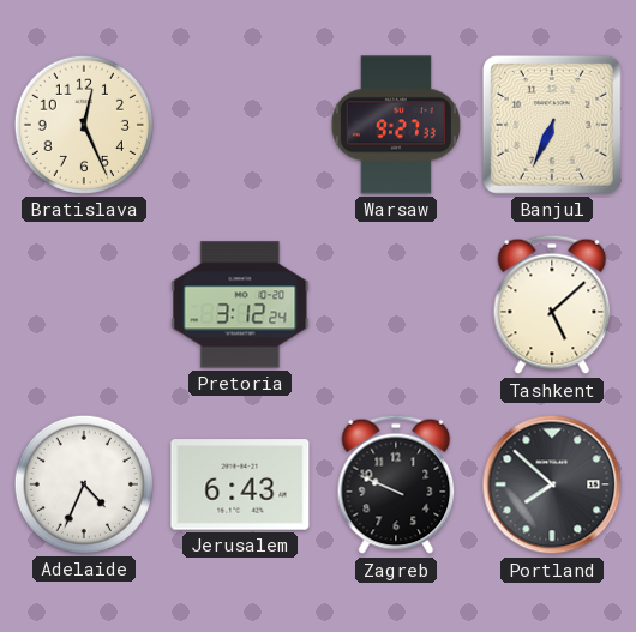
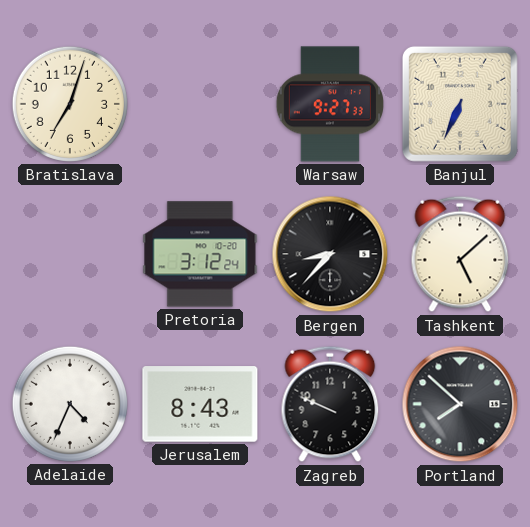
Bratislava: 12:26 -> 7:03
Bergen: none -> 8:37
Jerusalem: 6:43 -> 8:43
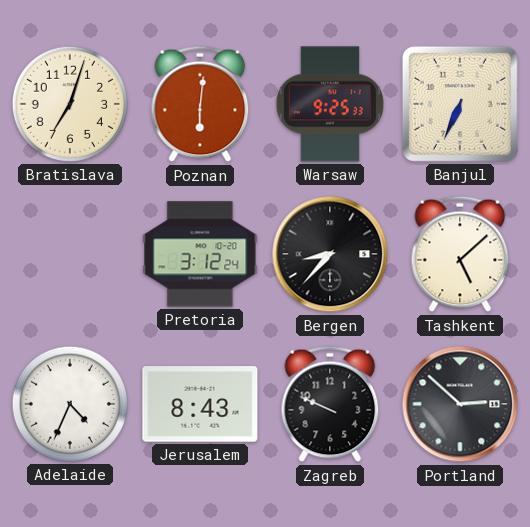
Poznan: none -> 6:01
Warsaw: 9:27 -> 9:25
Portland: 7:52 -> 2:52
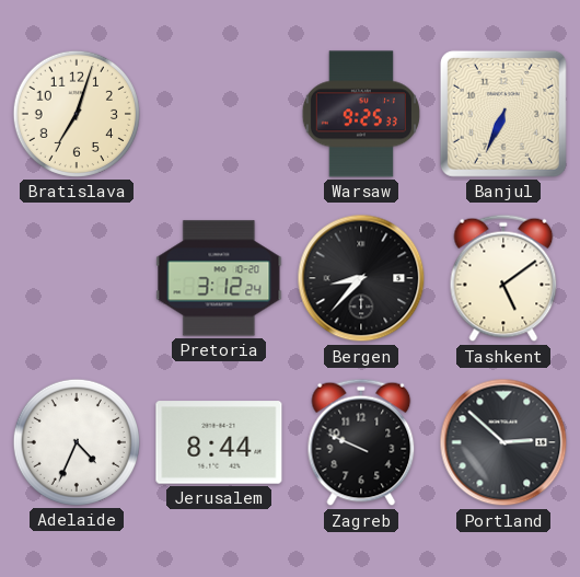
Poznan: 6:01 -> none
Tashkent: 5:08 -> 5:09
Jerusalem: 8:43 -> 8:44
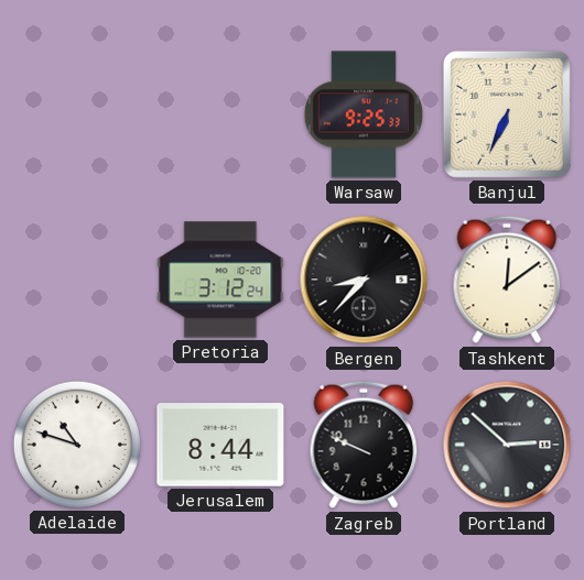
Bratislava: 7:03 -> none
Tashkent: 5:09 -> 12:09
Adelaide: 4:34 -> 10:48
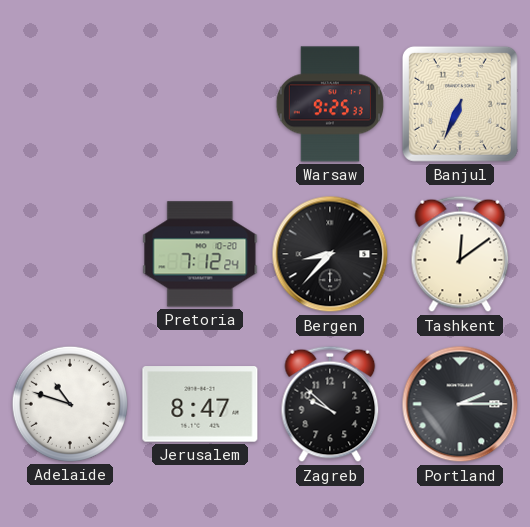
Pretoria: 3:12 -> 7:12
Jerusalem: 8:44 -> 8:47
Zagreb: 9:49 -> 9:52
Portland: 2:52 -> 2:15
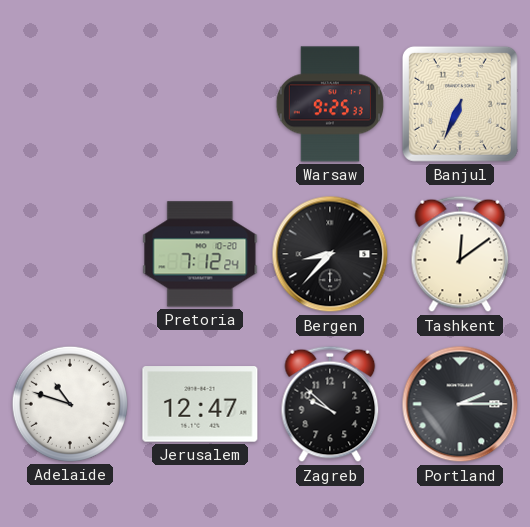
Jerusalem: 8:47 -> 12:47
